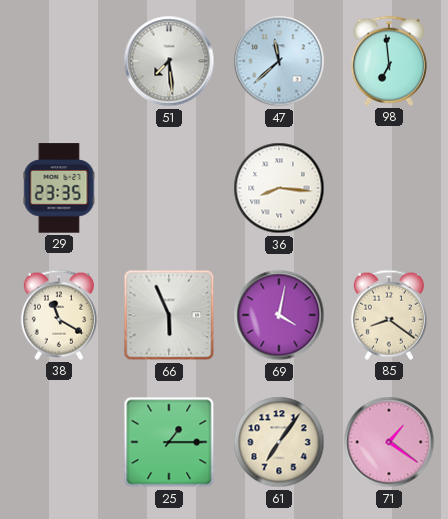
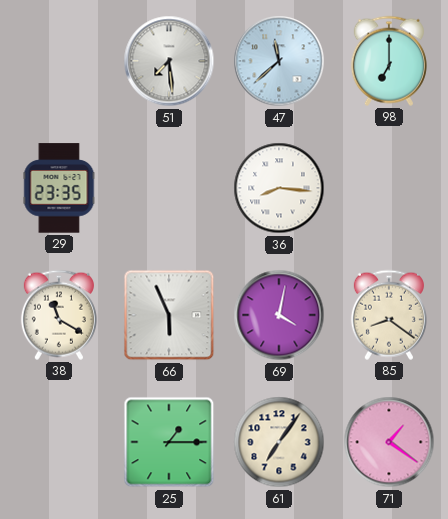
98: 6:59 -> 7:00
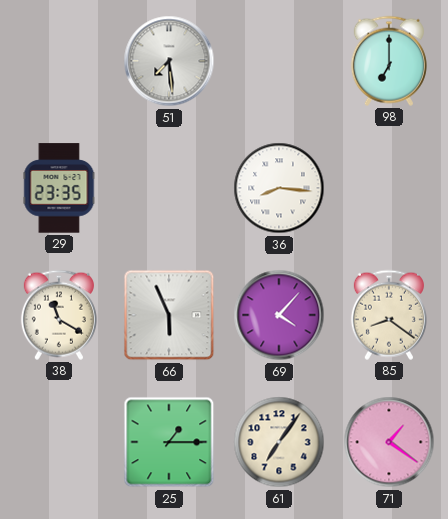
47: 11:38 -> none
69: 4:02 -> 4:07
